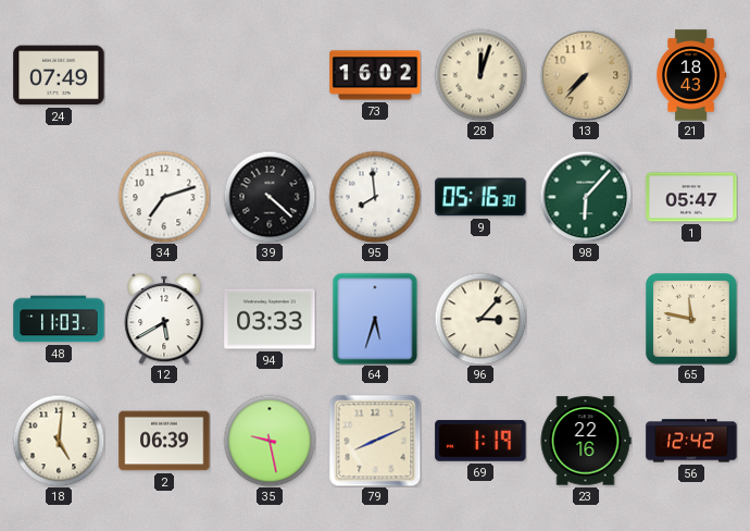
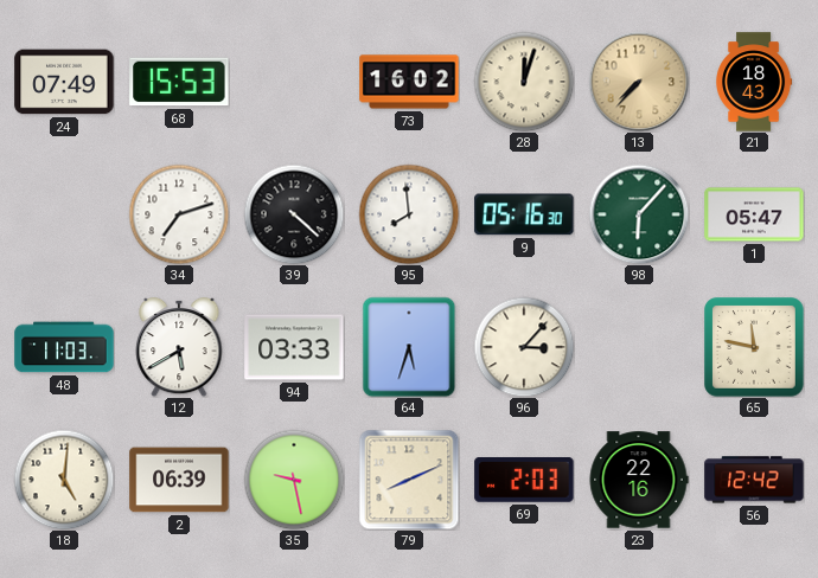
68: none -> 15:53
69: 1:19 -> 2:03
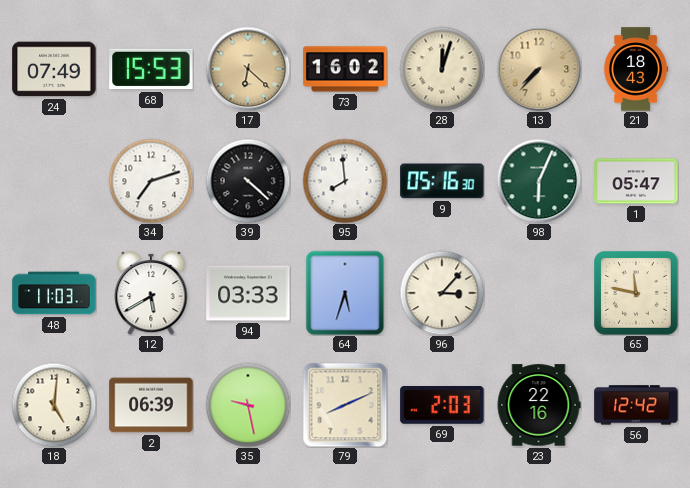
17: none -> 6:22
98: 6:07 -> 6:04
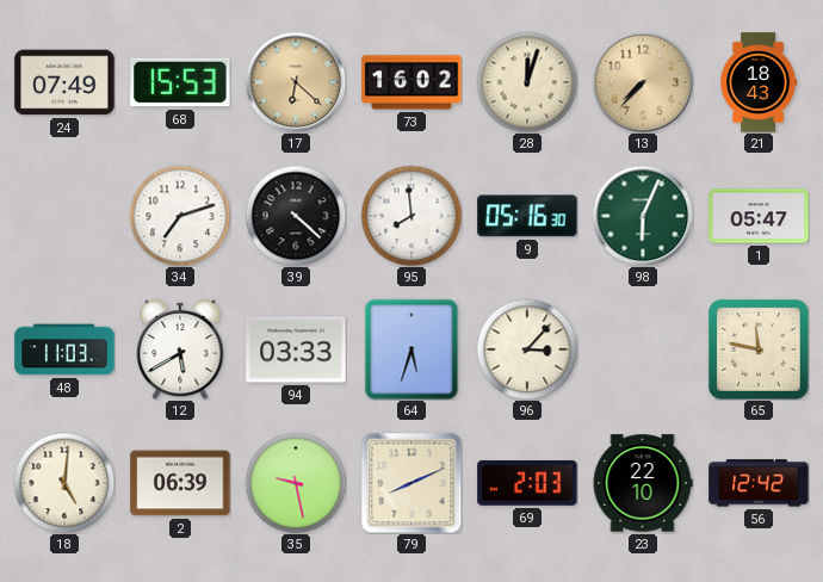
23: 22:16 -> 22:10
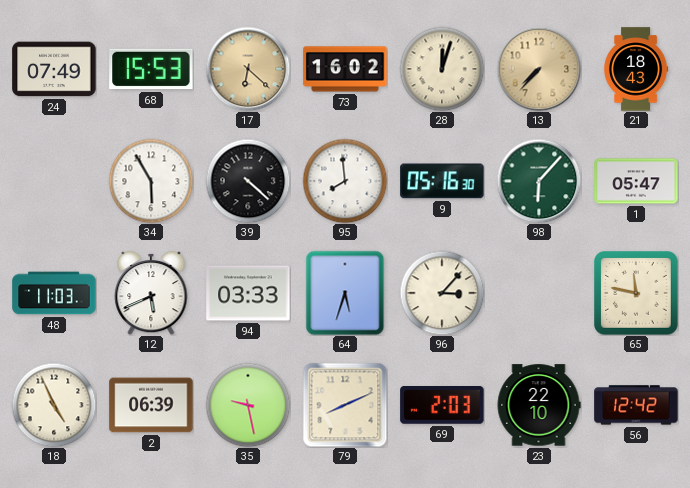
34: 7:12 -> 5:55
98: 6:04 -> 6:07
12: 5:40 -> 5:41
18: 5:01 -> 4:56
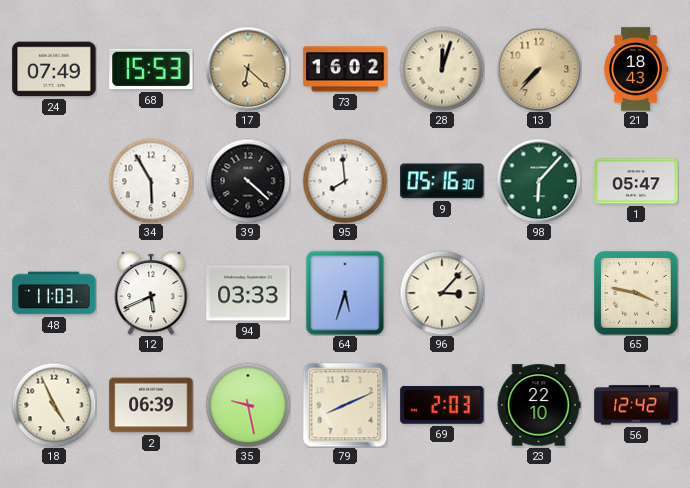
65: 11:47 -> 3:47
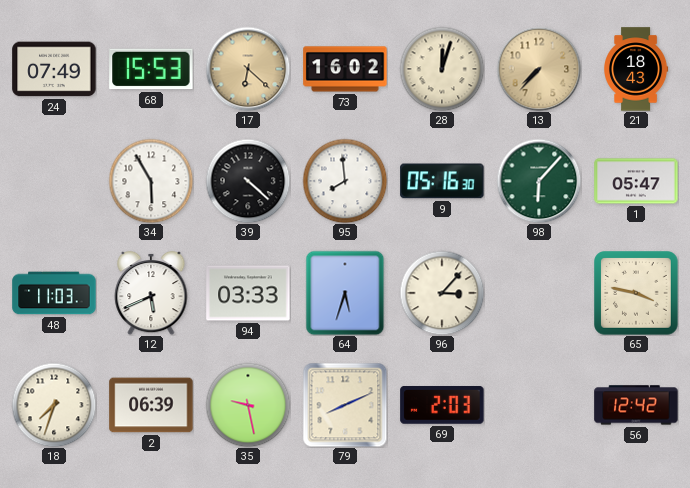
18: 4:56 -> 7:33
23: 22:10 -> none
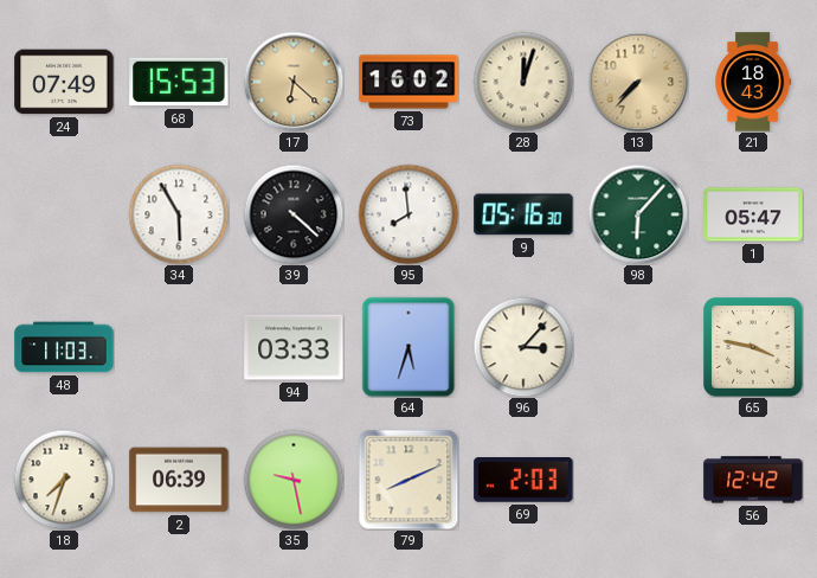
12: 5:41 -> none
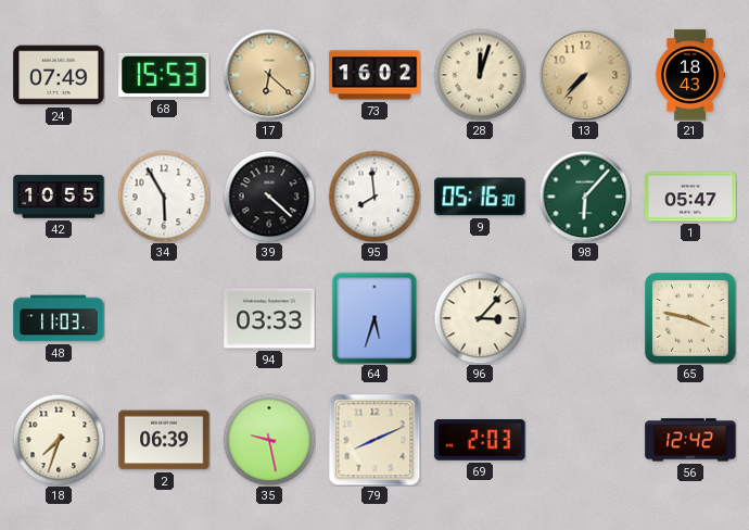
42: none -> 10:55
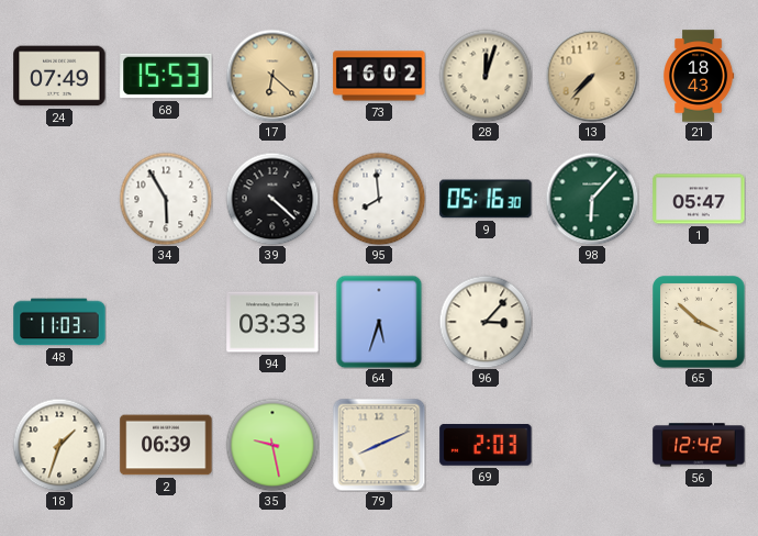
42: 10:55 -> none
65: 3:47 -> 3:52
18: 7:33 -> 1:33
